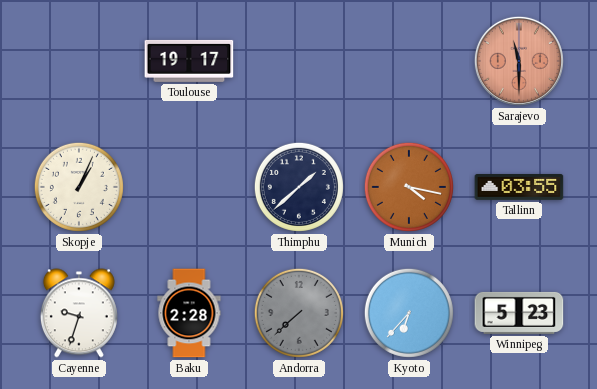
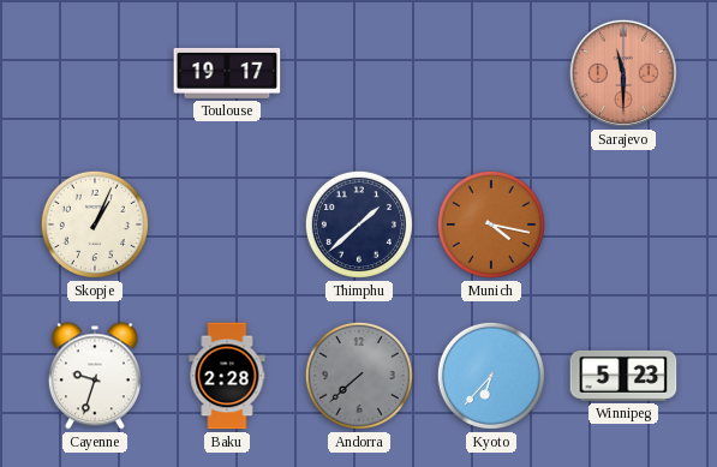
Tallinn: 03:55 -> none
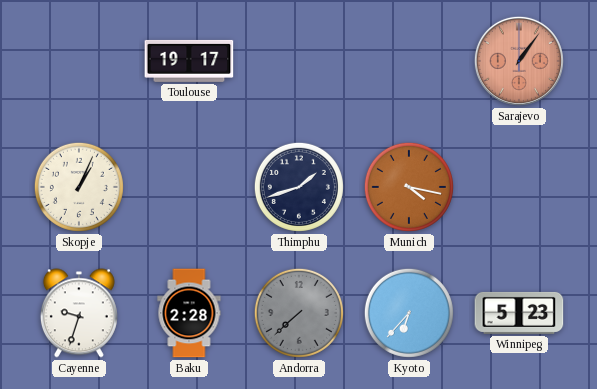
Sarajevo: 11:30 -> 1:06
Thimphu: 1:38 -> 1:42
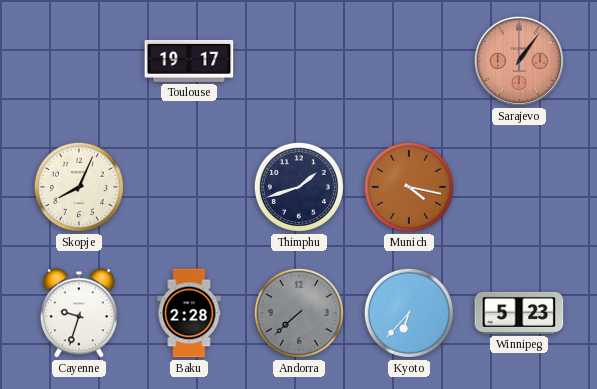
Skopje: 1:04 -> 8:04
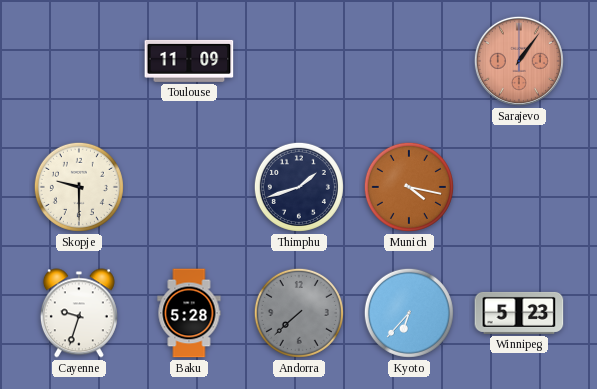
Toulouse: 19:17 -> 11:09
Skopje: 8:04 -> 9:30
Baku: 2:28 -> 5:28
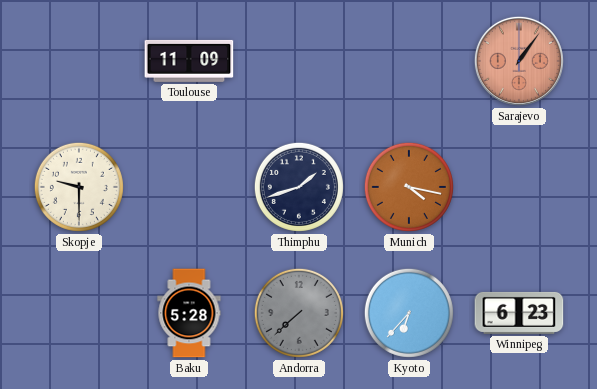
Cayenne: 9:33 -> none
Winnipeg: 5:23 -> 6:23
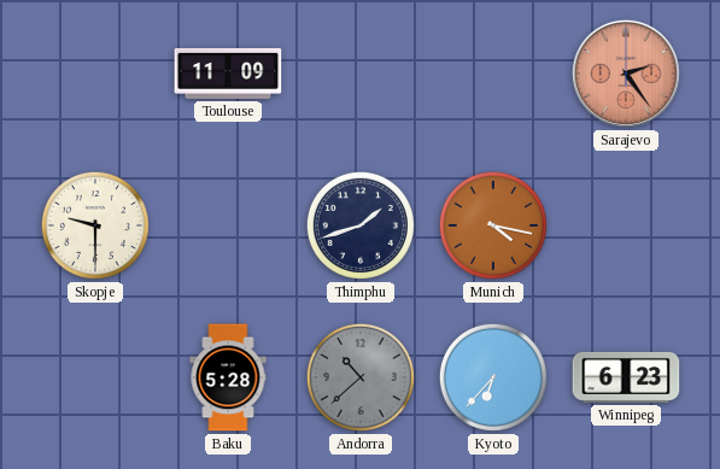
Sarajevo: 1:06 -> 2:24
Andorra: 7:38 -> 10:38
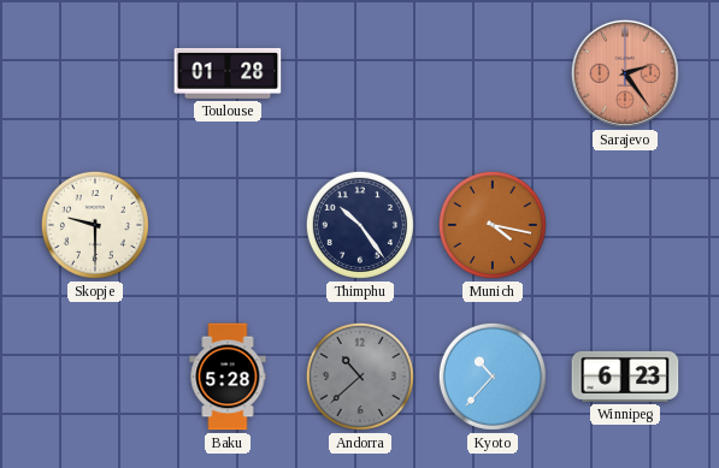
Toulouse: 11:09 -> 01:28
Thimphu: 1:42 -> 10:24
Kyoto: 6:37 -> 10:37
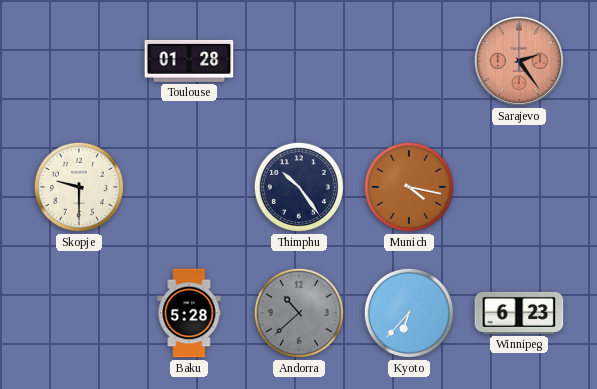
Kyoto: 10:37 -> 6:37
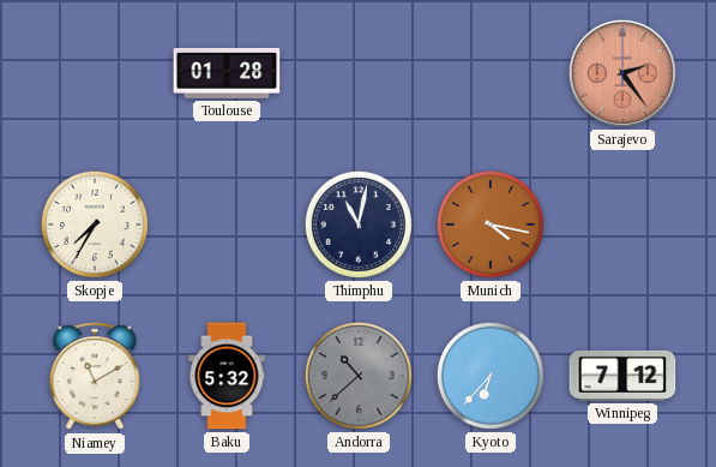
Skopje: 9:30 -> 7:35
Thimphu: 10:24 -> 11:02
Niamey: none -> 11:10
Baku: 5:28 -> 5:32
Winnipeg: 6:23 -> 7:12
